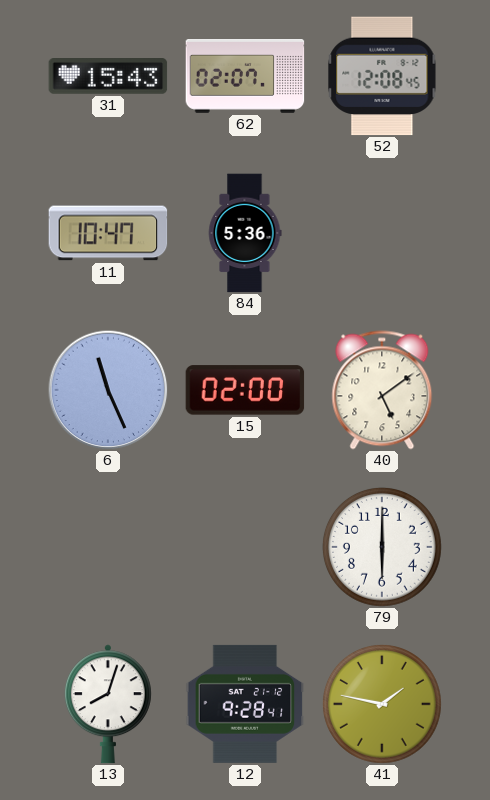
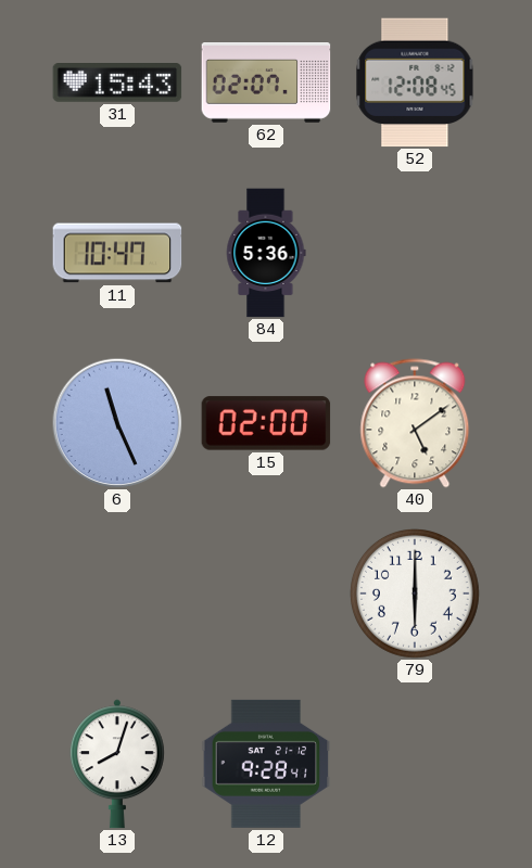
41: 1:47 -> none
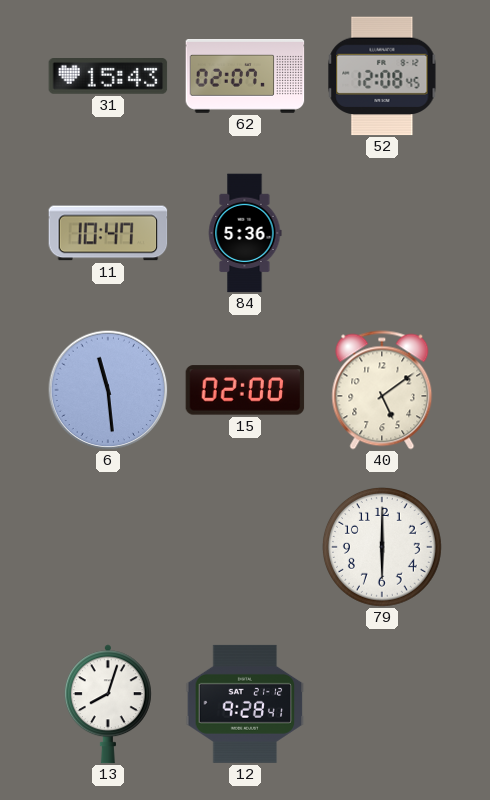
6: 11:26 -> 11:29
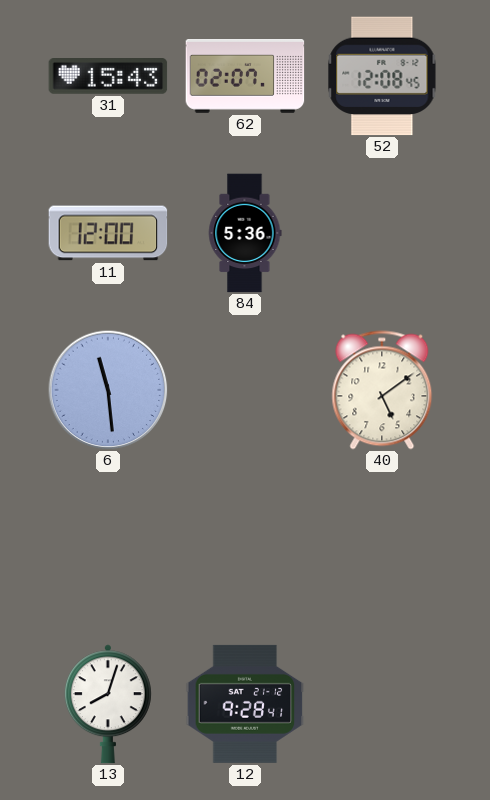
11: 10:47 -> 12:00
15: 02:00 -> none
79: 6:00 -> none
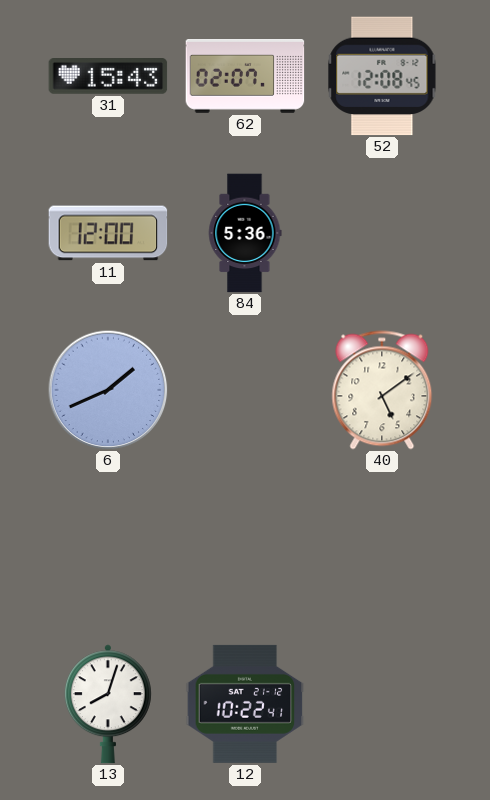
6: 11:29 -> 1:41
12: 9:28 -> 10:22
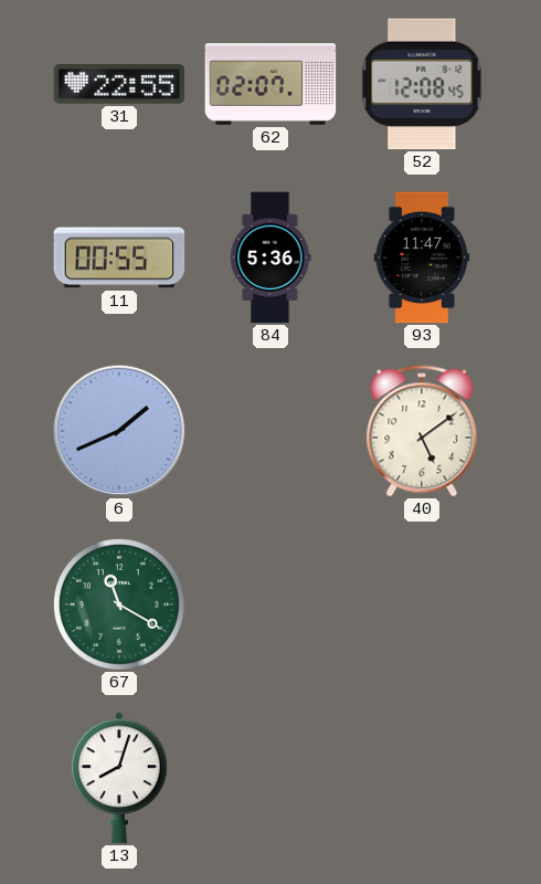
31: 15:43 -> 22:55
11: 12:00 -> 00:55
93: none -> 11:47
67: none -> 11:20
12: 10:22 -> none
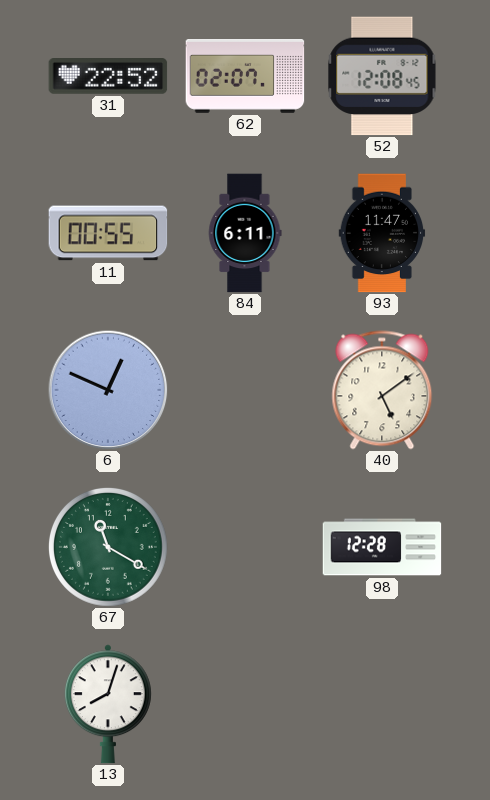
31: 22:55 -> 22:52
84: 5:36 -> 6:11
6: 1:41 -> 12:49
98: none -> 12:28
